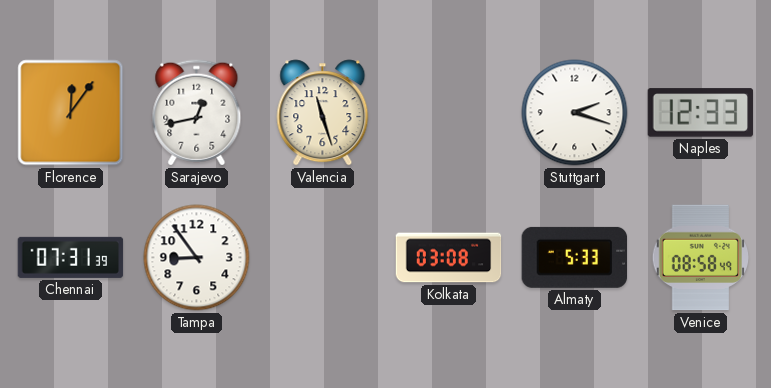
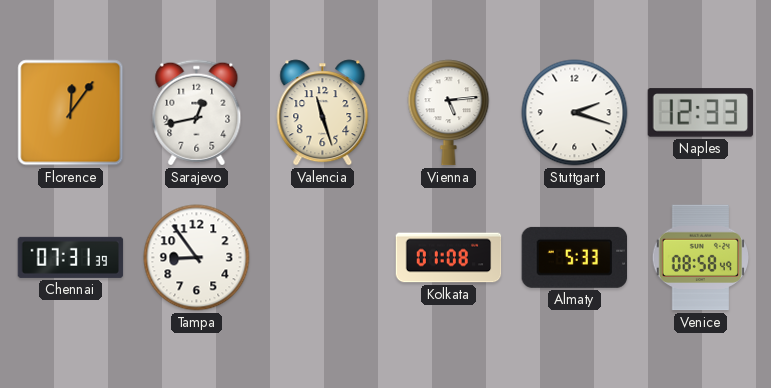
Vienna: none -> 5:14
Kolkata: 03:08 -> 01:08
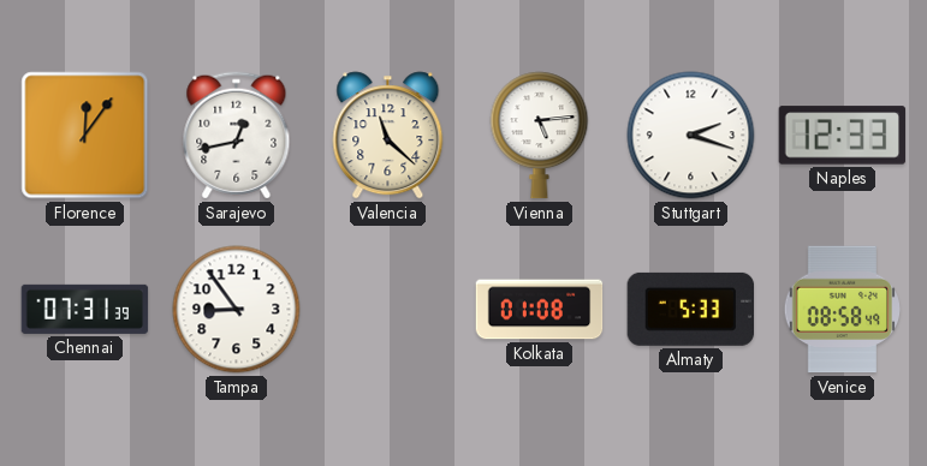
Valencia: 11:27 -> 11:22
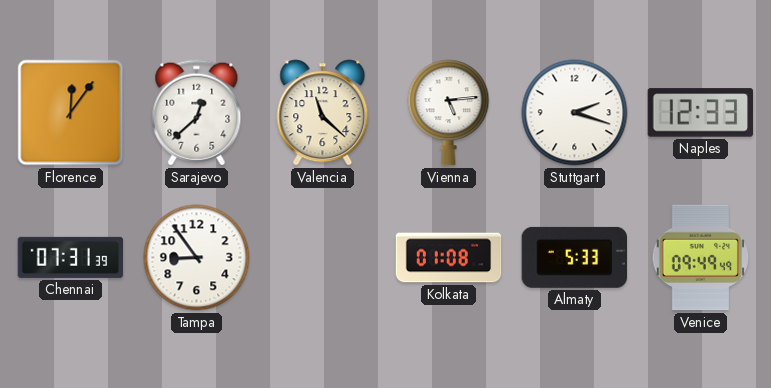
Sarajevo: 12:43 -> 12:38
Venice: 08:58 -> 09:49
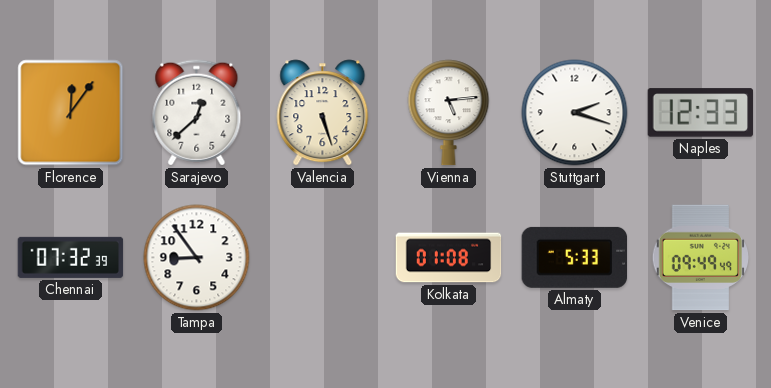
Valencia: 11:22 -> 5:27
Chennai: 07:31 -> 07:32
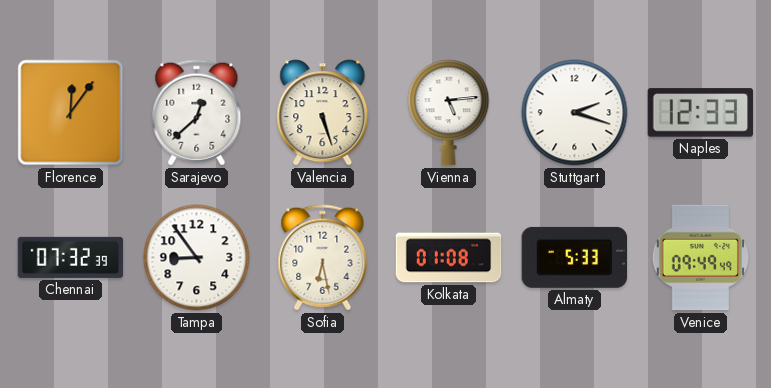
Sofia: none -> 6:28
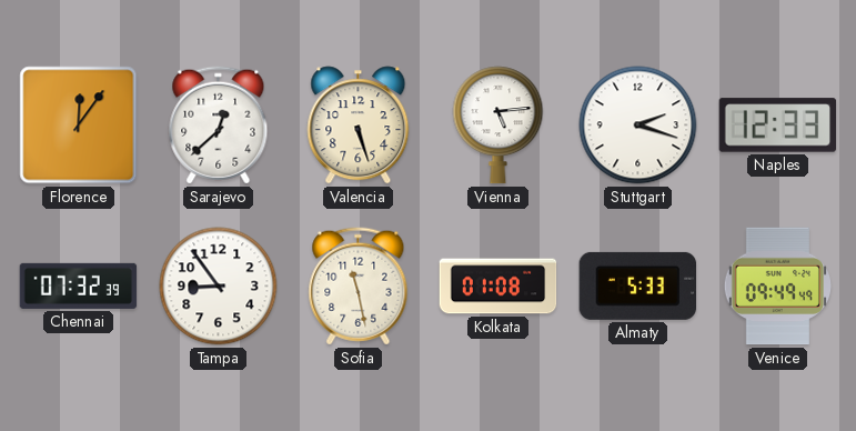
Sofia: 6:28 -> 11:28
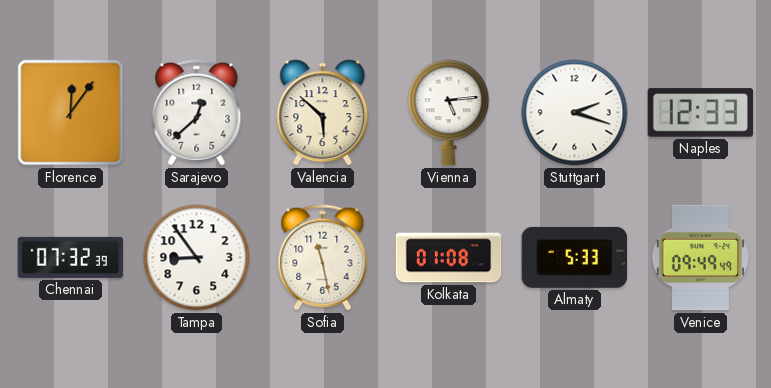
Valencia: 5:27 -> 5:52
